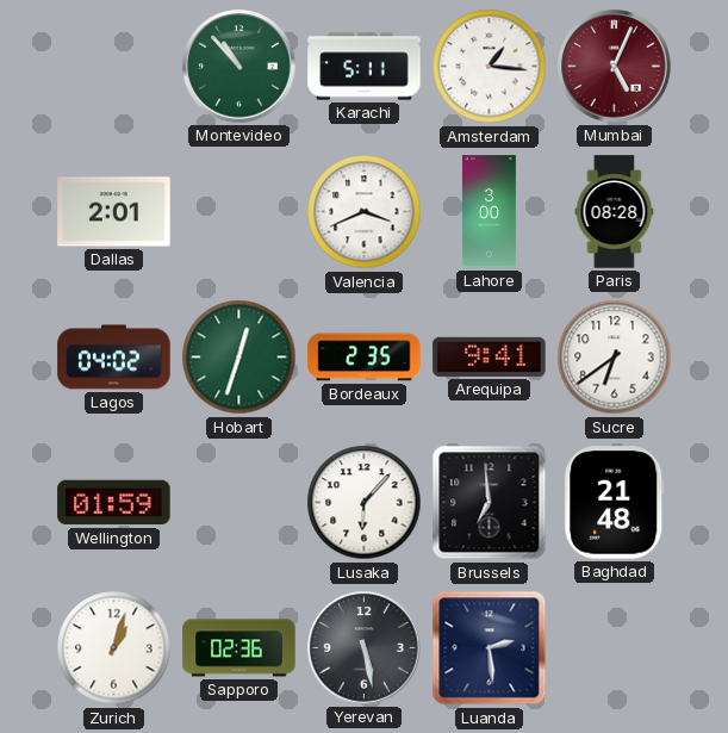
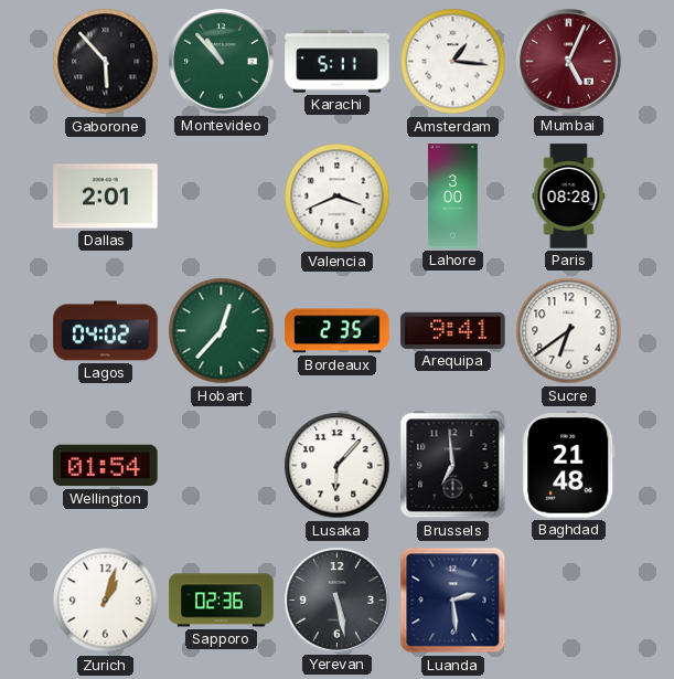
Gaborone: none -> 5:53
Hobart: 12:33 -> 12:37
Wellington: 01:59 -> 01:54
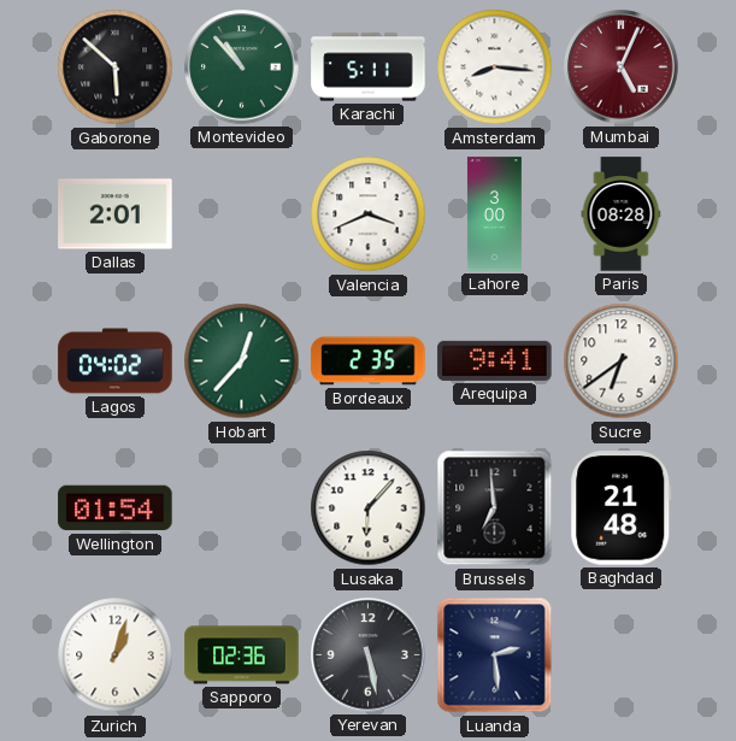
Gaborone: 5:53 -> 5:52
Amsterdam: 1:16 -> 8:16
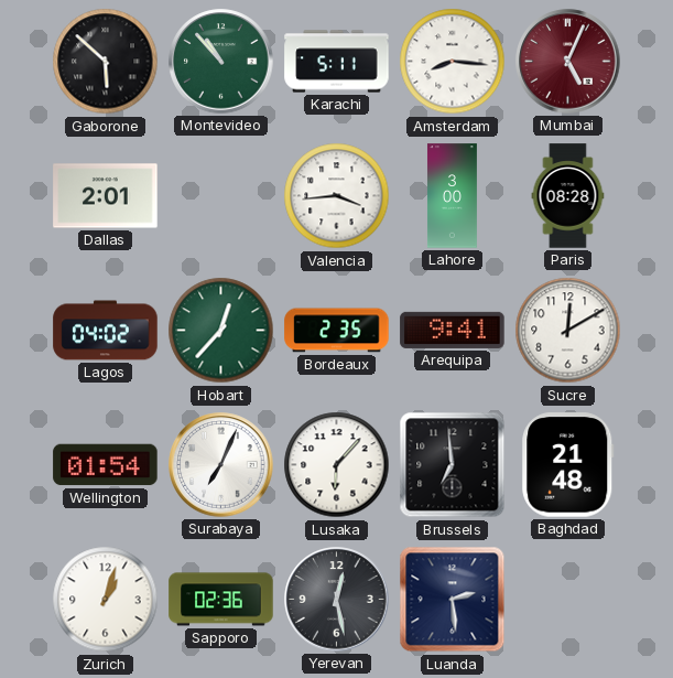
Valencia: 3:41 -> 3:44
Sucre: 6:39 -> 12:10
Surabaya: none -> 7:04
Yerevan: 5:28 -> 12:28
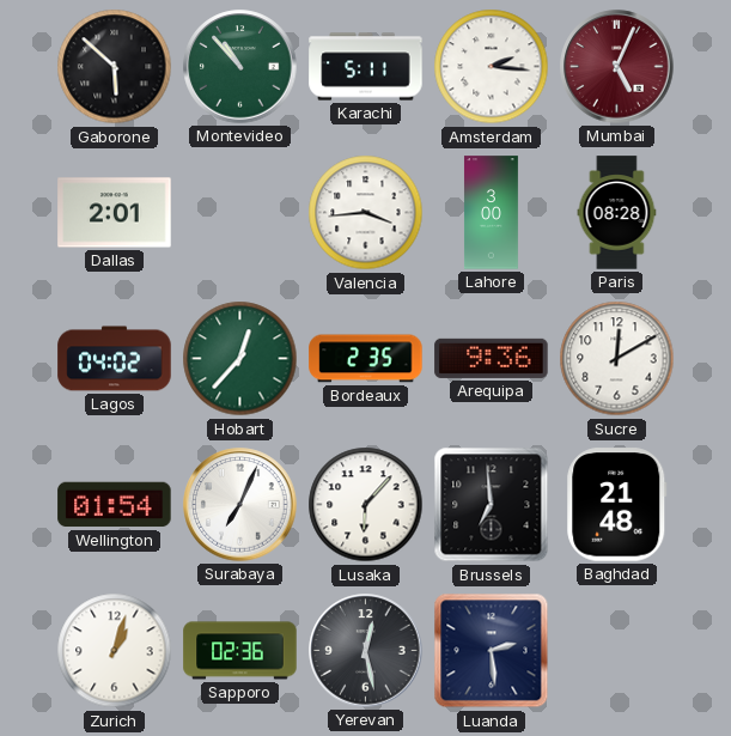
Amsterdam: 8:16 -> 2:16
Arequipa: 9:41 -> 9:36
